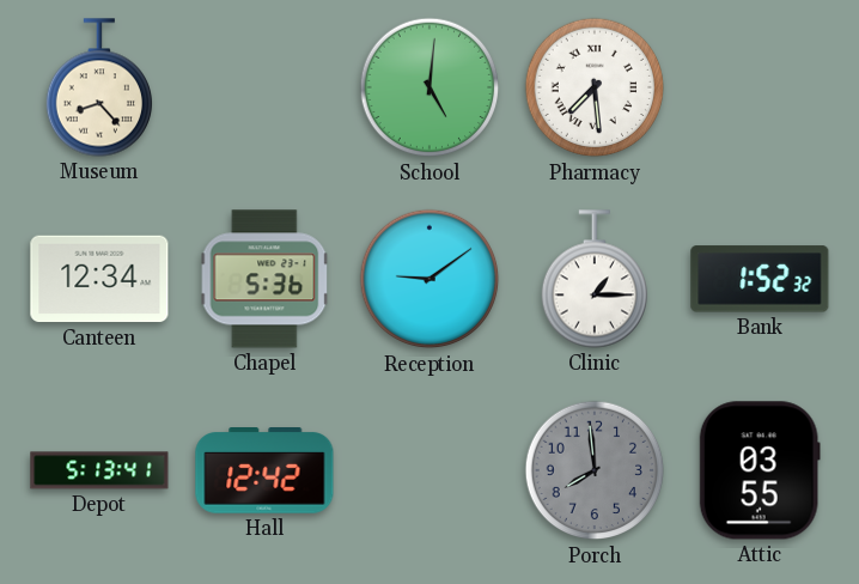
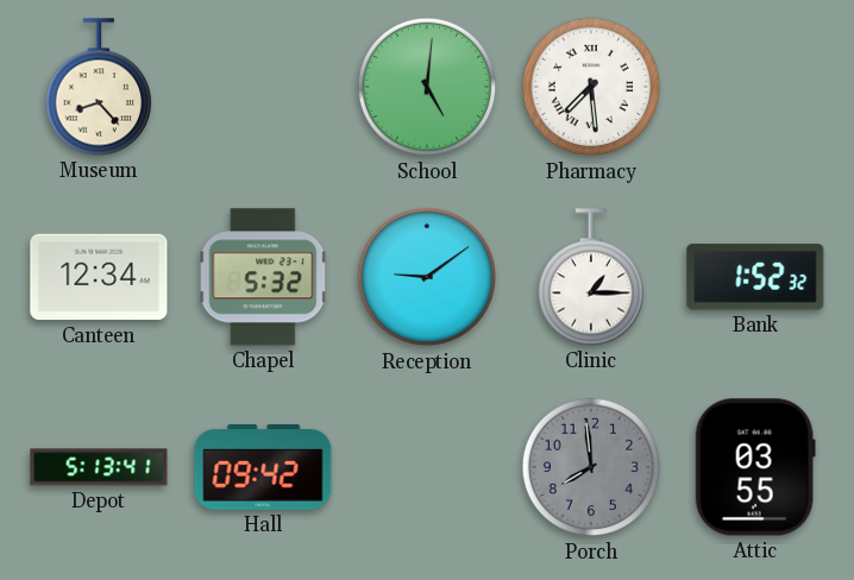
Chapel: 5:36 -> 5:32
Hall: 12:42 -> 09:42
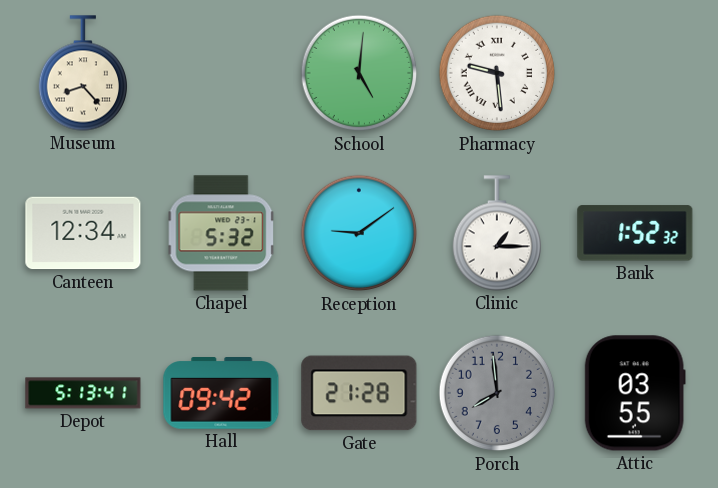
Pharmacy: 7:29 -> 9:29
Gate: none -> 21:28
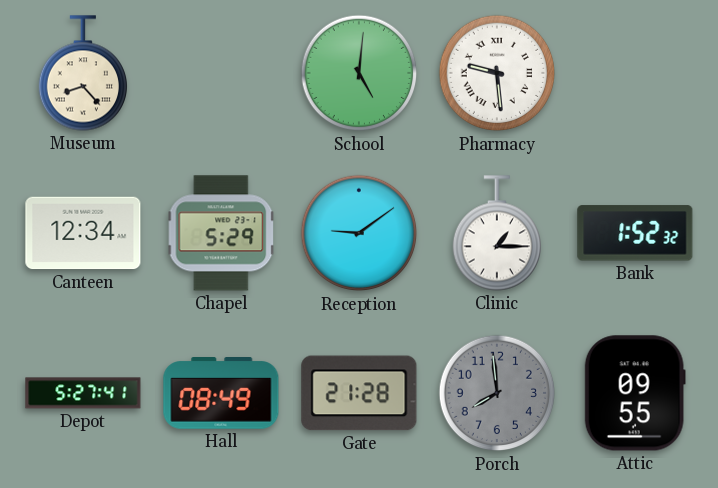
Chapel: 5:32 -> 5:29
Depot: 5:13 -> 5:27
Hall: 09:42 -> 08:49
Attic: 03:55 -> 09:55
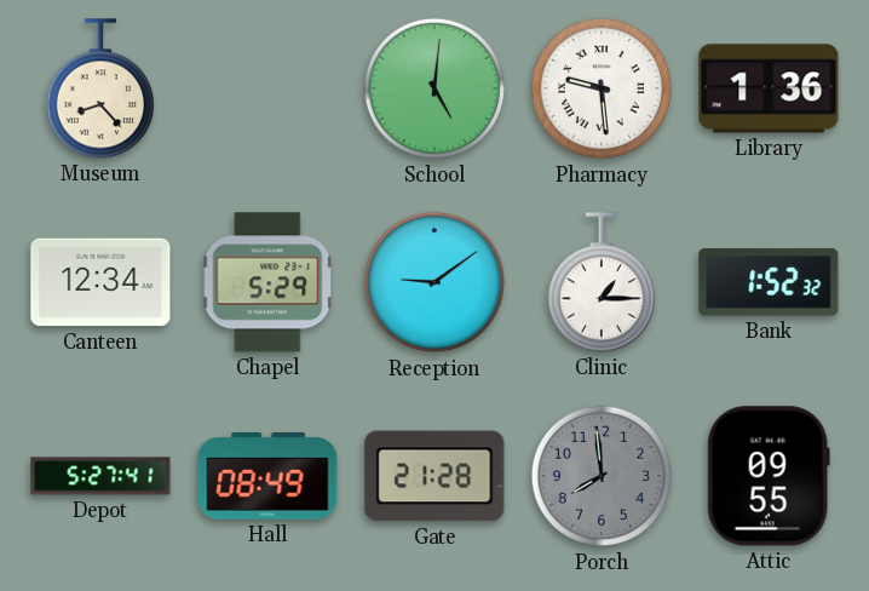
Library: none -> 1:36
